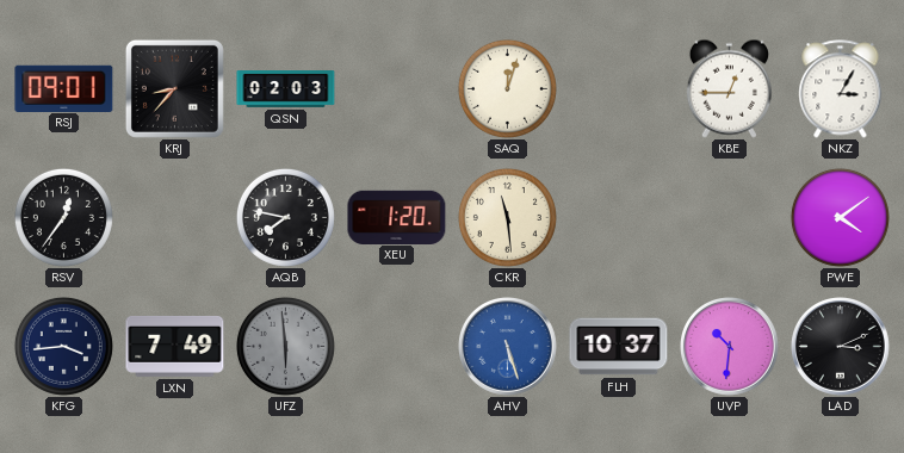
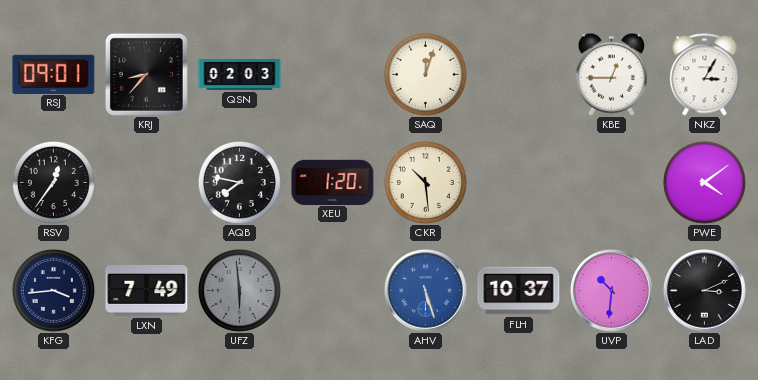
CKR: 11:29 -> 10:29
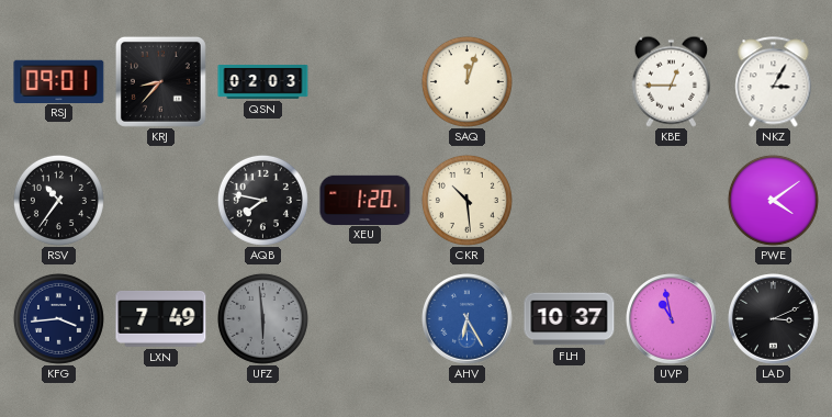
RSV: 12:36 -> 10:36
AHV: 5:27 -> 6:25
UVP: 10:31 -> 10:58
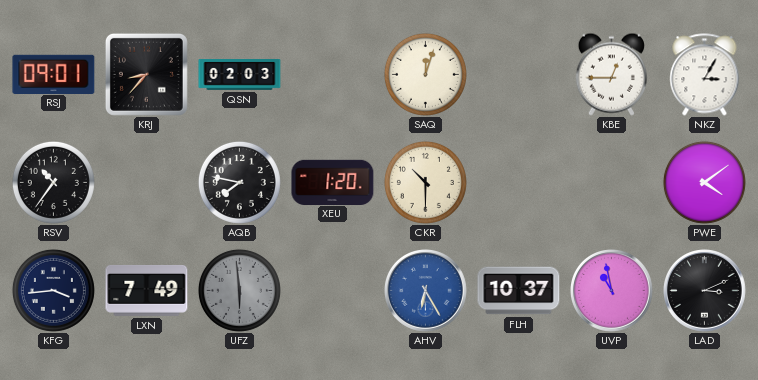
CKR: 10:29 -> 10:30
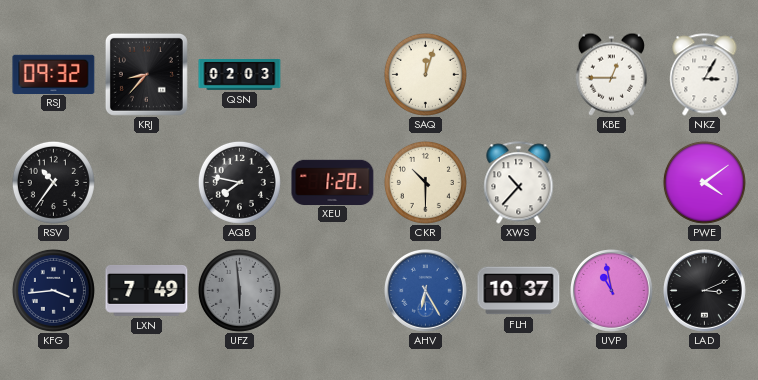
RSJ: 09:01 -> 09:32
XWS: none -> 10:37
